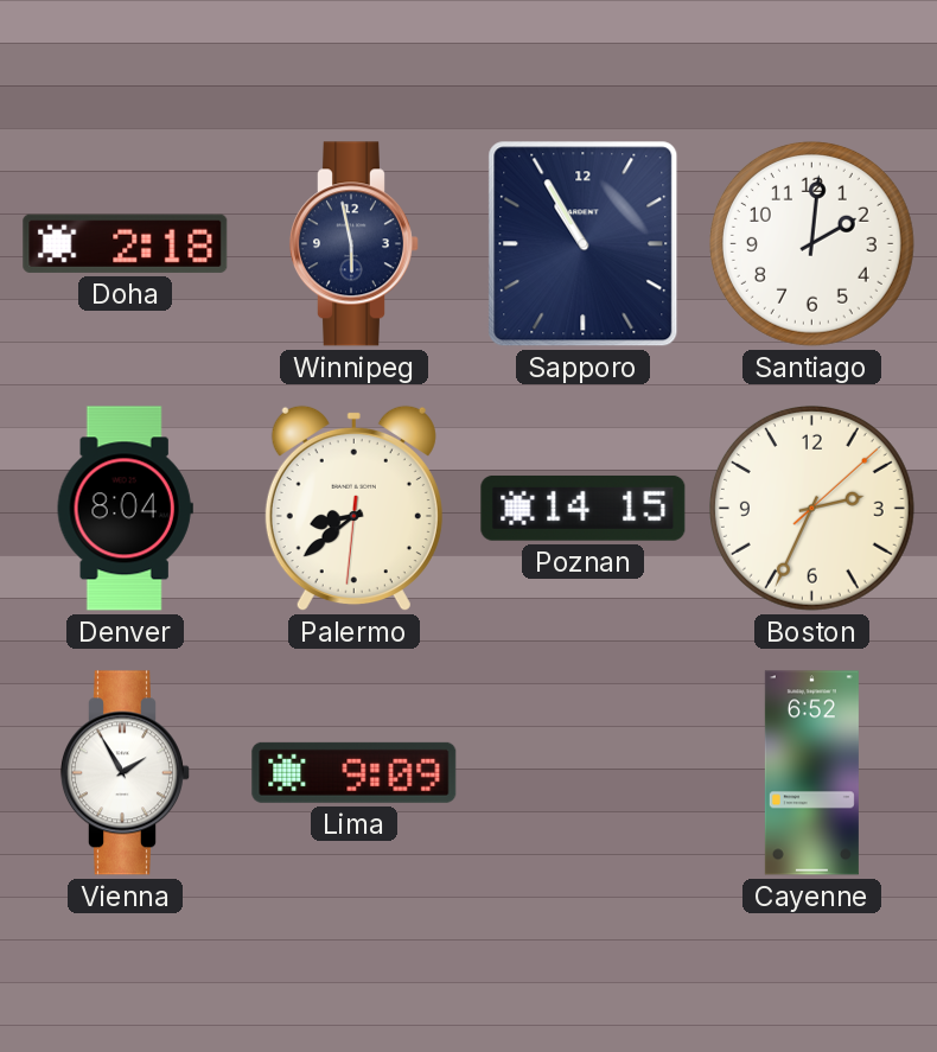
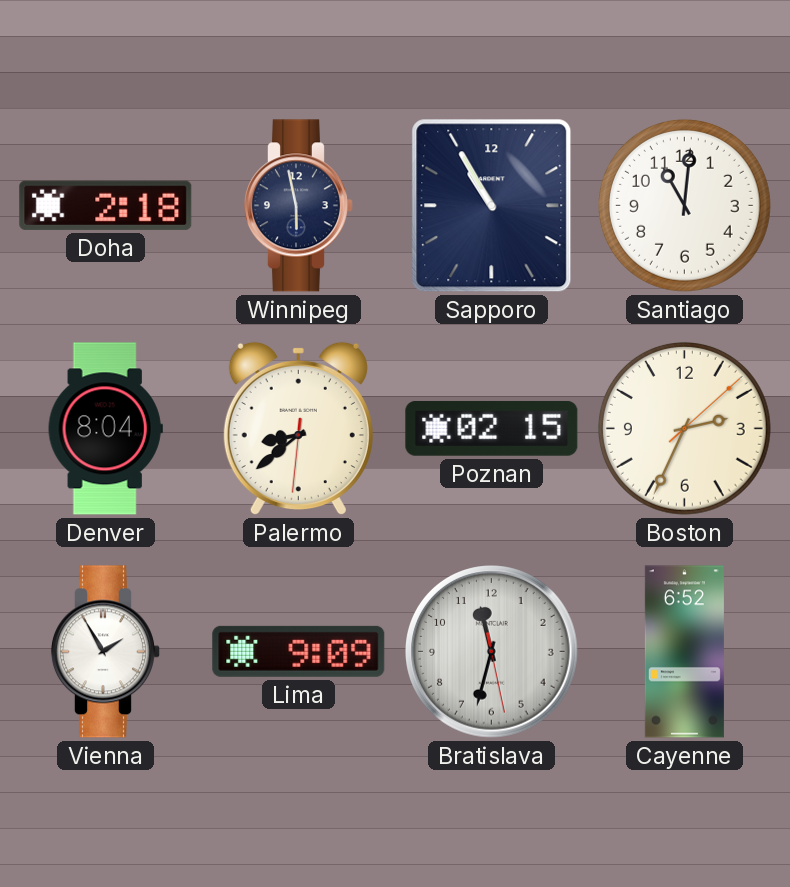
Santiago: 2:01 -> 11:01
Poznan: 14:15 -> 02:15
Bratislava: none -> 11:32
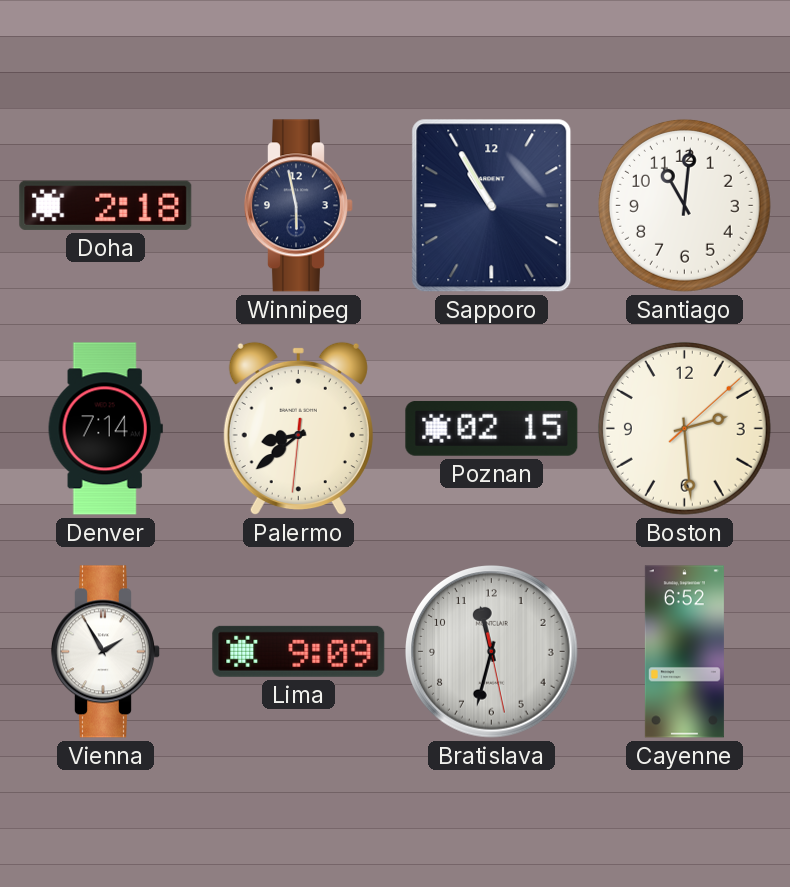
Denver: 8:04 -> 7:14
Boston: 2:34 -> 2:29
